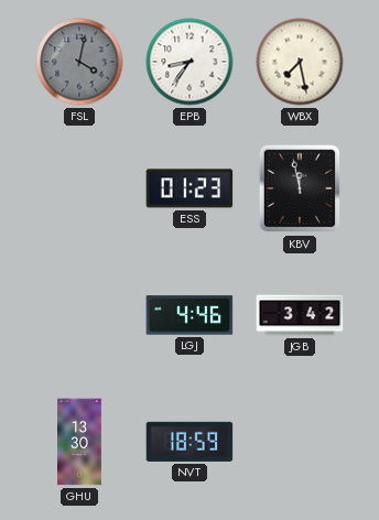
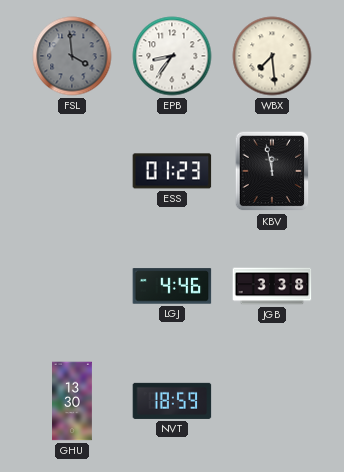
FSL: 4:02 -> 3:59
WBX: 7:28 -> 7:29
JGB: 3:42 -> 3:38
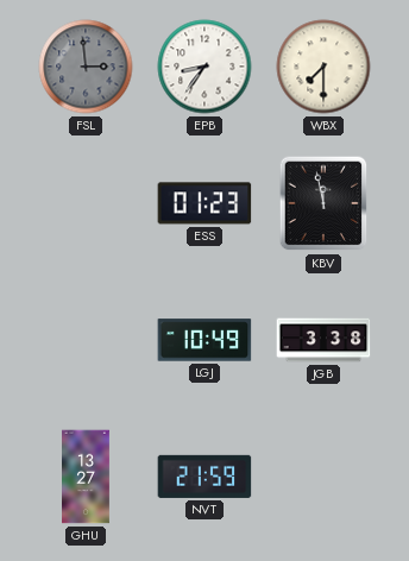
FSL: 3:59 -> 2:59
WBX: 7:29 -> 7:30
LGJ: 4:46 -> 10:49
GHU: 13:30 -> 13:27
NVT: 18:59 -> 21:59
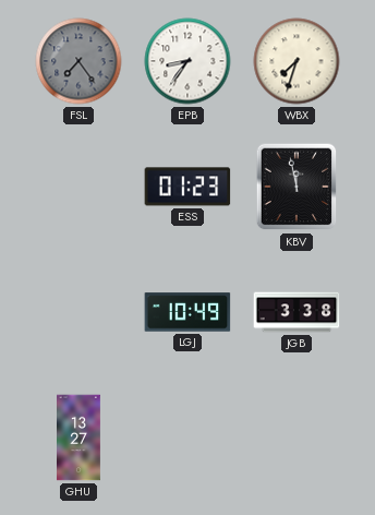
FSL: 2:59 -> 7:24
WBX: 7:30 -> 7:33
NVT: 21:59 -> none
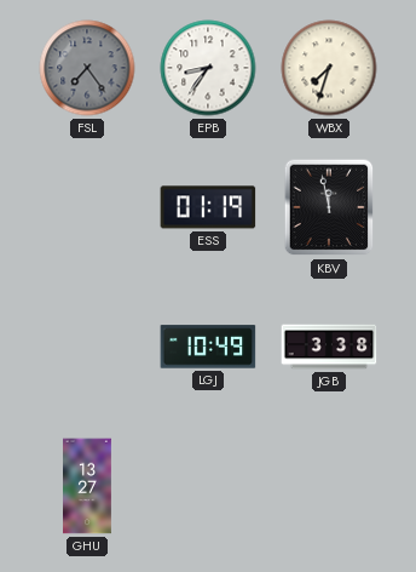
ESS: 01:23 -> 01:19
